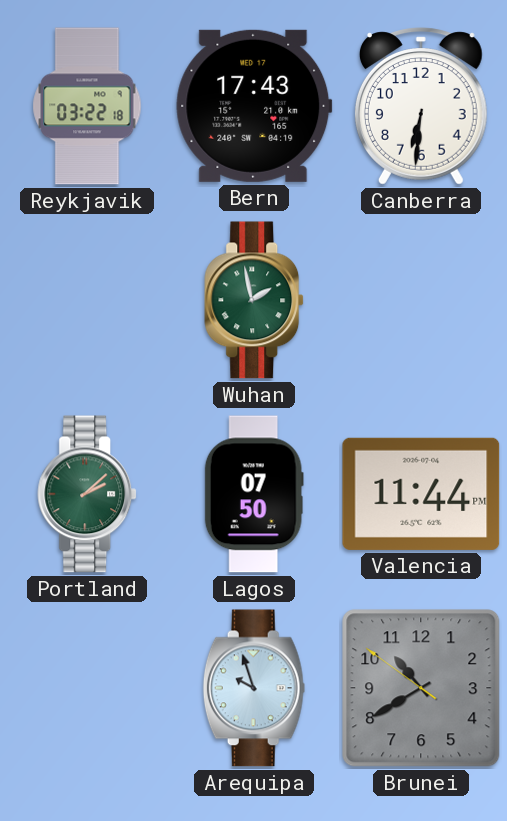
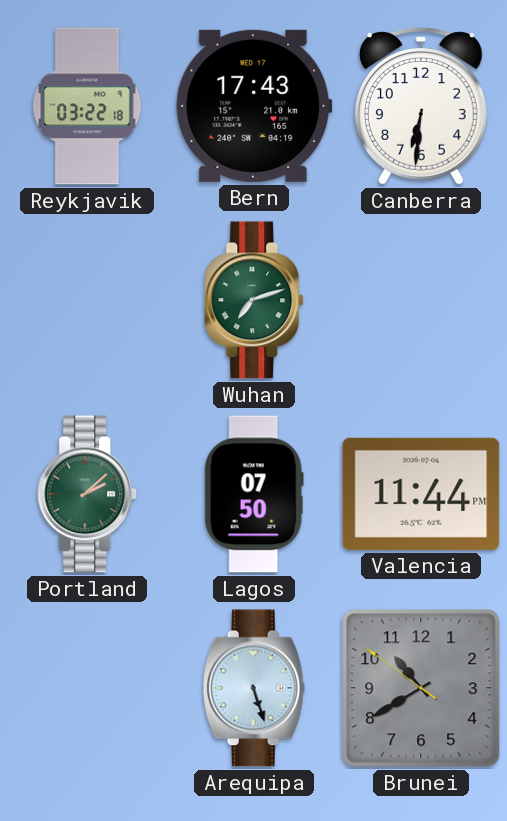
Wuhan: 1:58 -> 7:12
Arequipa: 9:57 -> 5:27
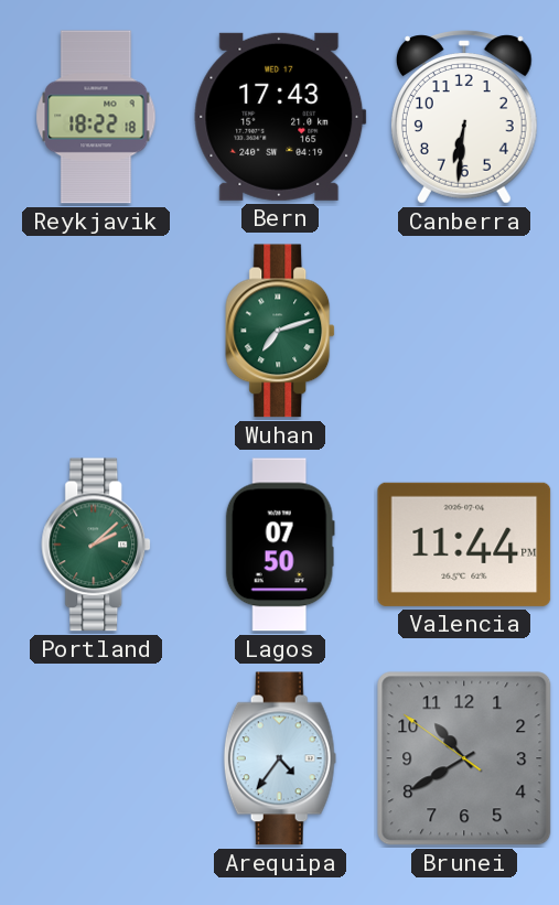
Reykjavik: 03:22 -> 18:22
Arequipa: 5:27 -> 4:36
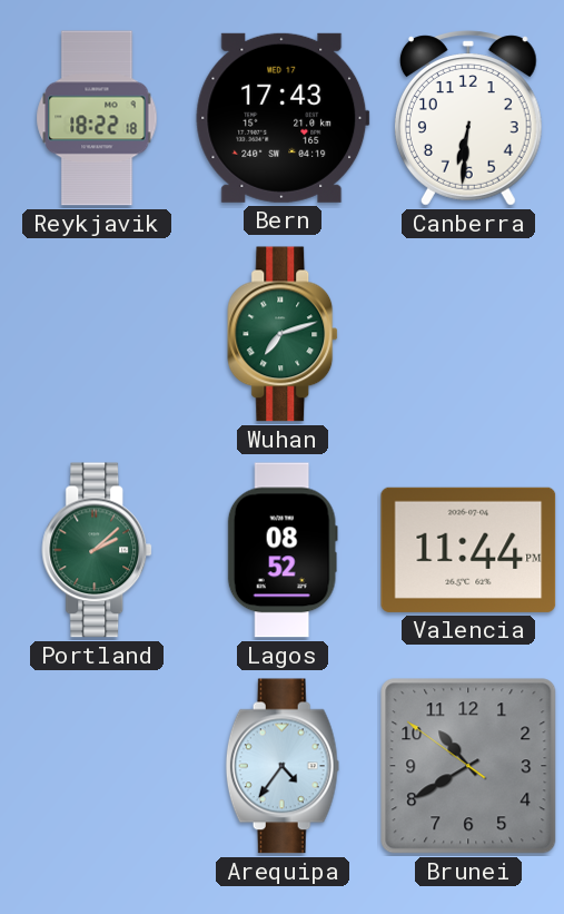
Lagos: 07:50 -> 08:52
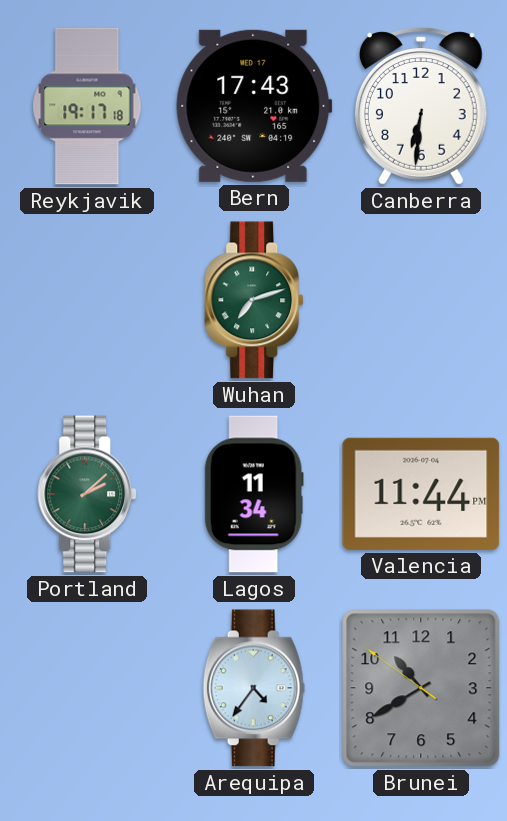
Reykjavik: 18:22 -> 19:17
Lagos: 08:52 -> 11:34
